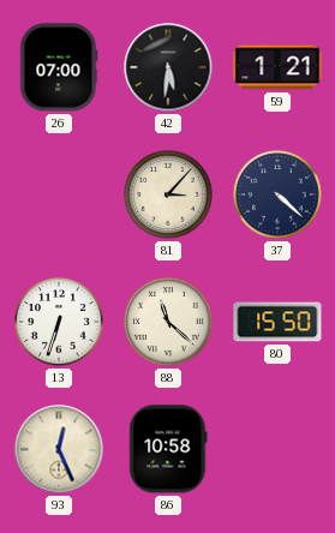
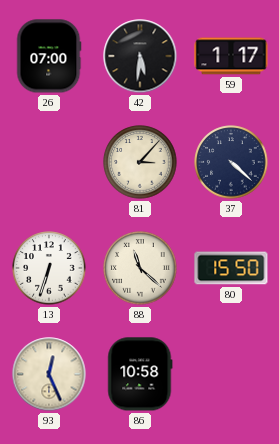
59: 1:21 -> 1:17
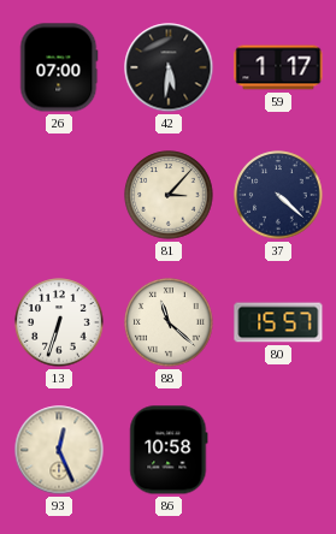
80: 15:50 -> 15:57
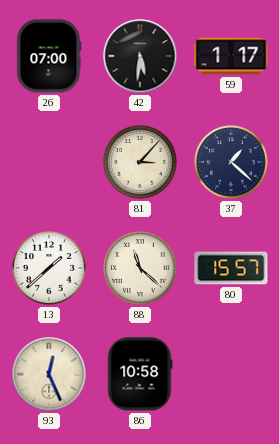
37: 4:22 -> 1:22
13: 6:33 -> 1:38
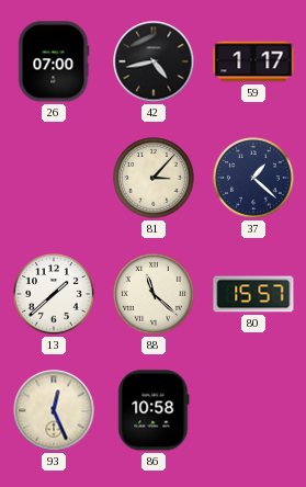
42: 5:31 -> 4:43
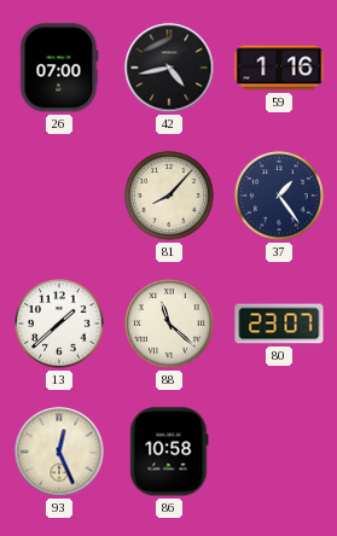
59: 1:17 -> 1:16
81: 3:07 -> 8:07
37: 1:22 -> 1:24
80: 15:57 -> 23:07
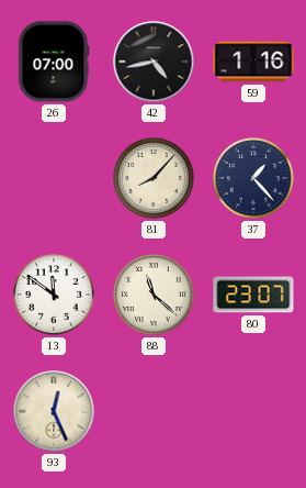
37: 1:24 -> 1:23
13: 1:38 -> 11:51
86: 10:58 -> none
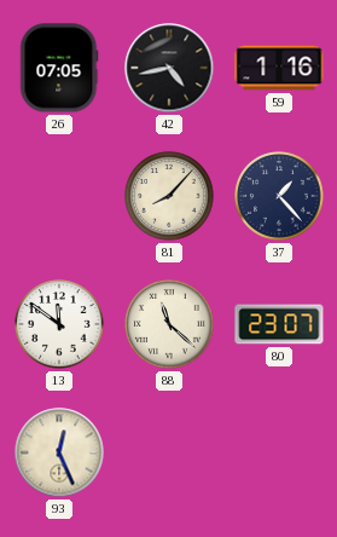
26: 07:00 -> 07:05
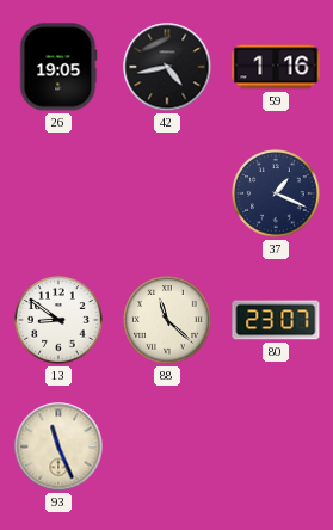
26: 07:05 -> 19:05
81: 8:07 -> none
37: 1:23 -> 1:19
13: 11:51 -> 8:51
93: 12:26 -> 11:26
